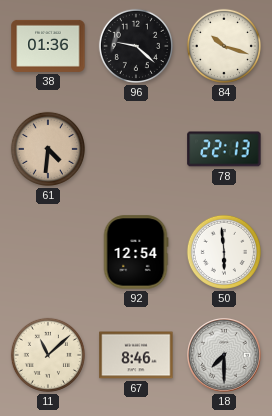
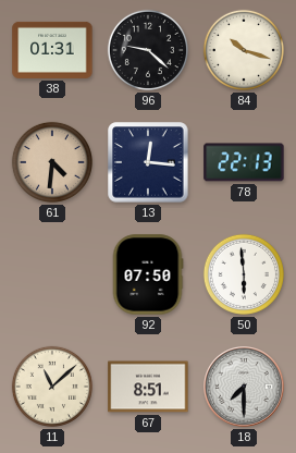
38: 01:36 -> 01:31
13: none -> 12:16
92: 12:54 -> 07:50
67: 8:46 -> 8:51
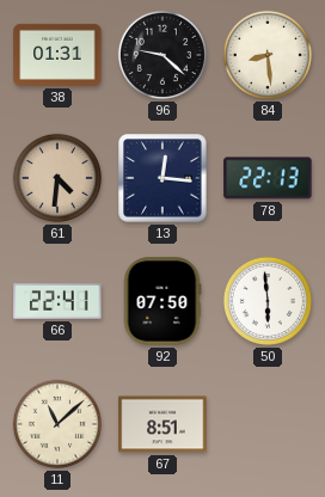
84: 10:18 -> 8:29
66: none -> 22:41
18: 7:30 -> none
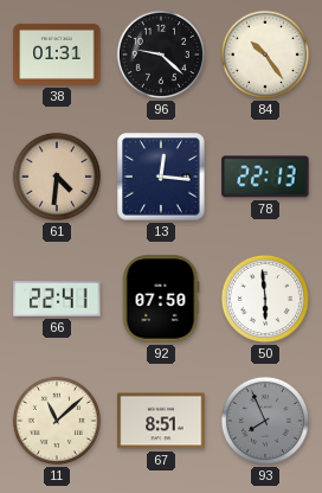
84: 8:29 -> 10:24
93: none -> 7:56
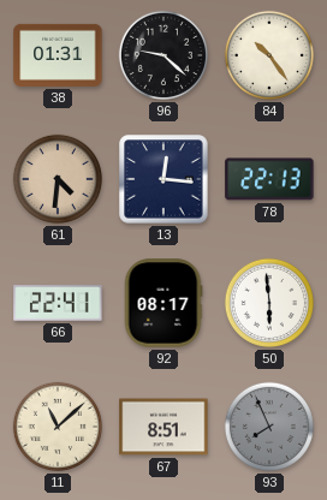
92: 07:50 -> 08:17
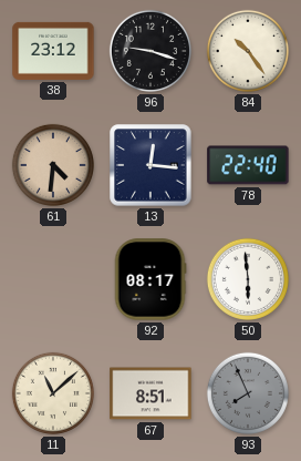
38: 01:31 -> 23:12
96: 9:22 -> 9:18
78: 22:13 -> 22:40
66: 22:41 -> none
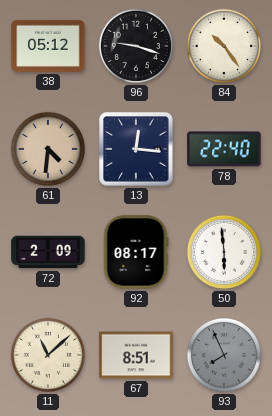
38: 23:12 -> 05:12
72: none -> 2:09
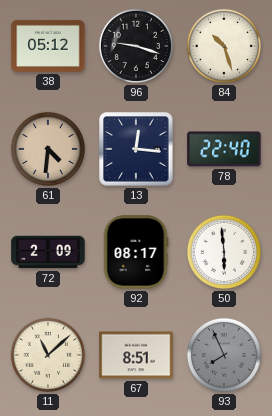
84: 10:24 -> 10:27
